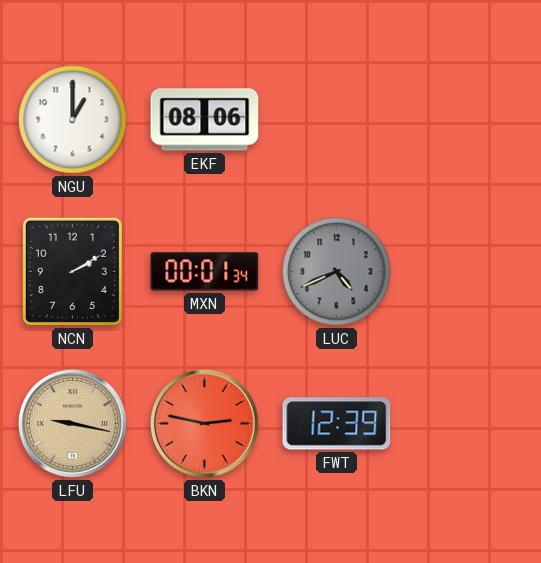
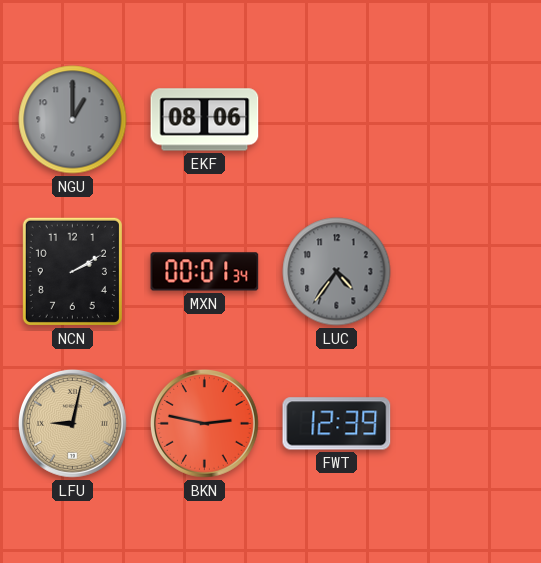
NGU dial: white -> grey
LUC: 4:41 -> 4:36
LFU: 9:17 -> 9:02
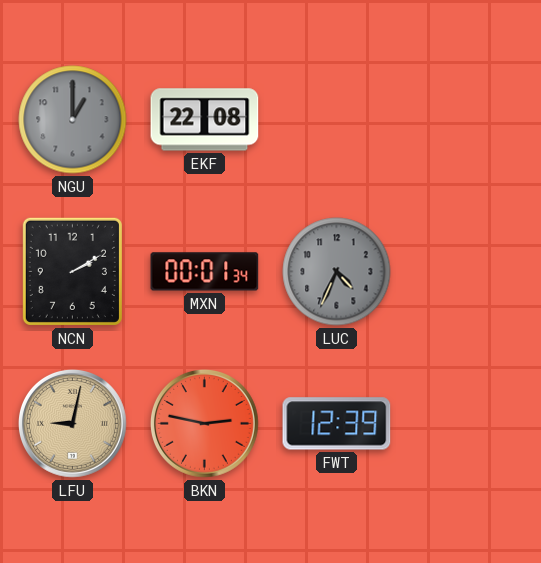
EKF: 08:06 -> 22:08
LUC: 4:36 -> 4:34
